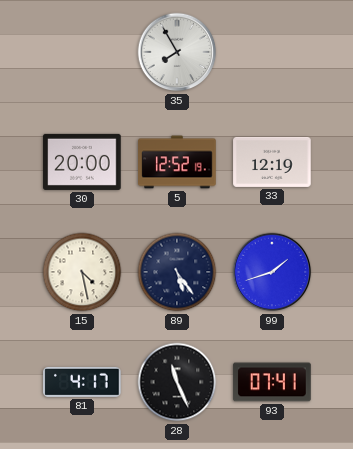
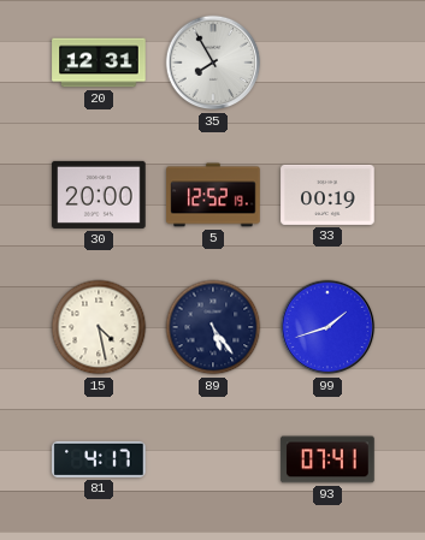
20: none -> 12:31
33: 12:19 -> 00:19
28: 11:26 -> none
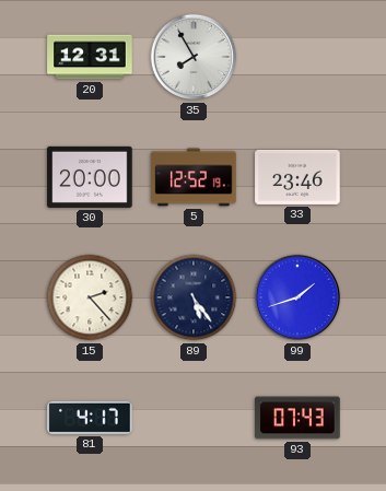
33: 00:19 -> 23:46
15: 4:28 -> 2:23
93: 07:41 -> 07:43
